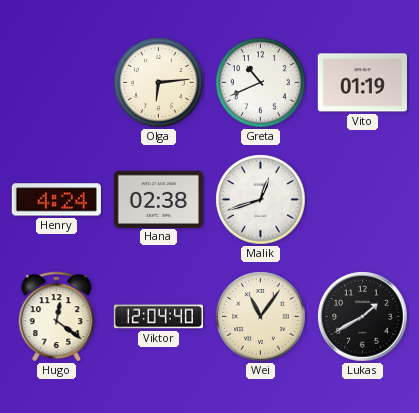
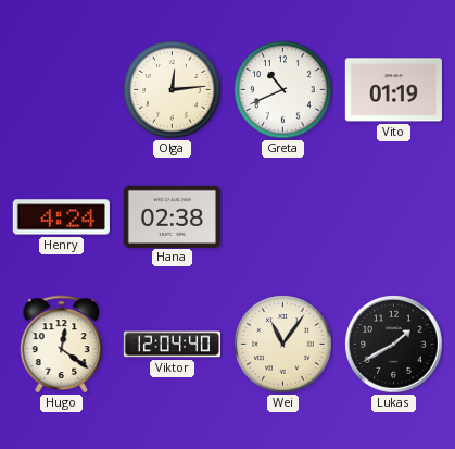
Olga: 6:14 -> 12:14
Malik: 12:42 -> none
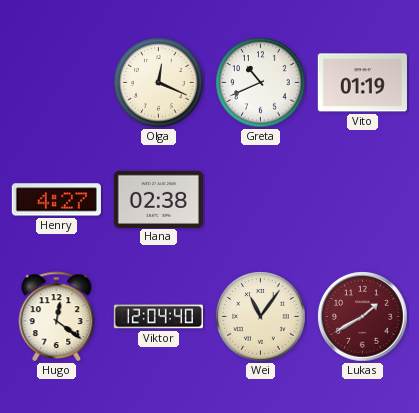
Olga: 12:14 -> 12:19
Henry: 4:24 -> 4:27
Lukas dial: black -> burgundy
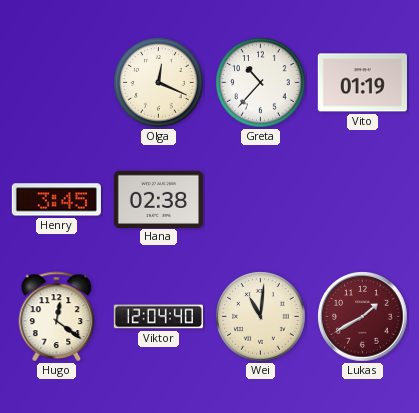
Greta: 10:41 -> 10:37
Henry: 4:27 -> 3:45
Wei: 11:06 -> 11:01
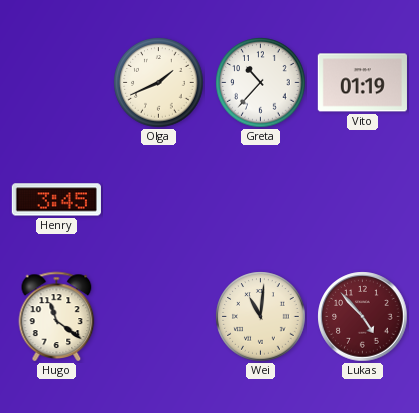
Olga: 12:19 -> 1:41
Hana: 02:38 -> none
Hugo: 12:21 -> 11:21
Viktor: 12:04 -> none
Lukas: 1:40 -> 4:53
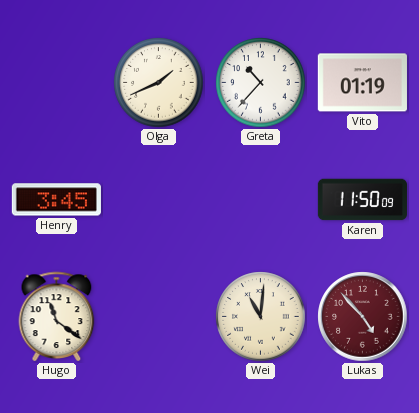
Karen: none -> 11:50
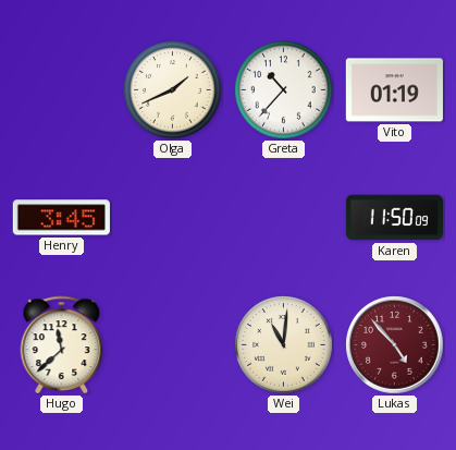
Hugo: 11:21 -> 11:38
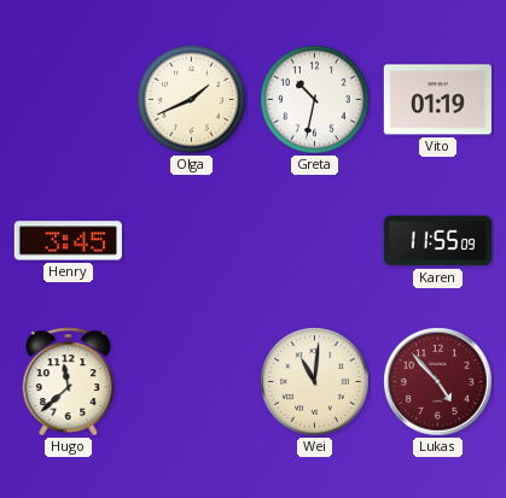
Greta: 10:37 -> 10:32
Karen: 11:50 -> 11:55
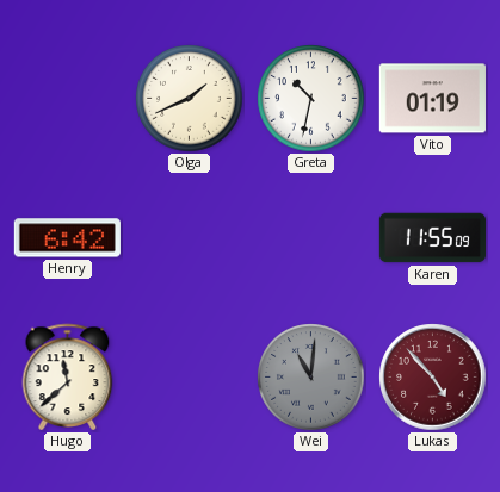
Henry: 3:45 -> 6:42
Wei dial: cream -> grey
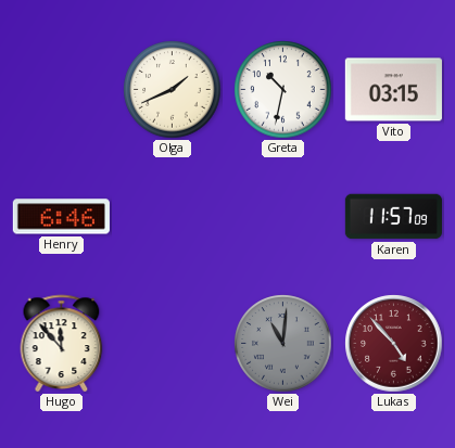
Vito: 01:19 -> 03:15
Henry: 6:42 -> 6:46
Karen: 11:55 -> 11:57
Hugo: 11:38 -> 11:53
